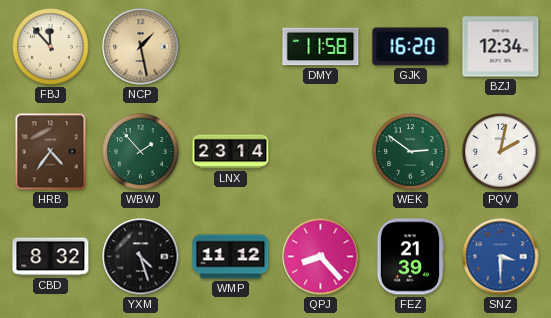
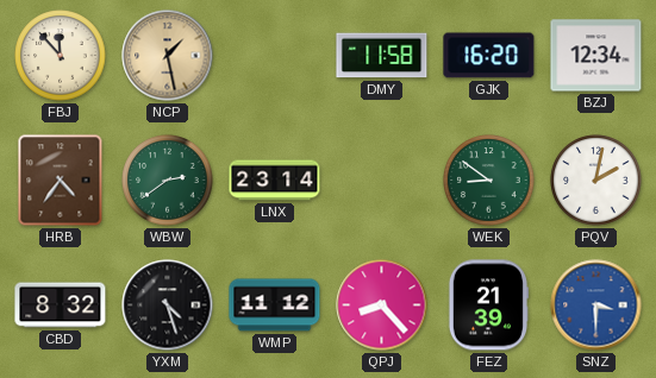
WBW: 1:53 -> 2:39
WEK: 2:51 -> 8:51
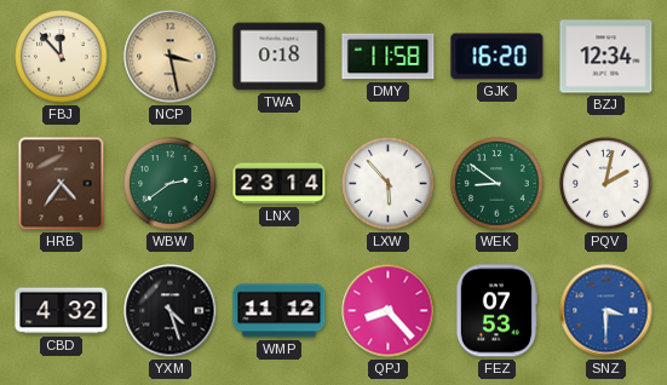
NCP: 1:28 -> 3:28
TWA: none -> 0:18
LXW: none -> 5:53
CBD: 8:32 -> 4:32
FEZ: 21:39 -> 07:53
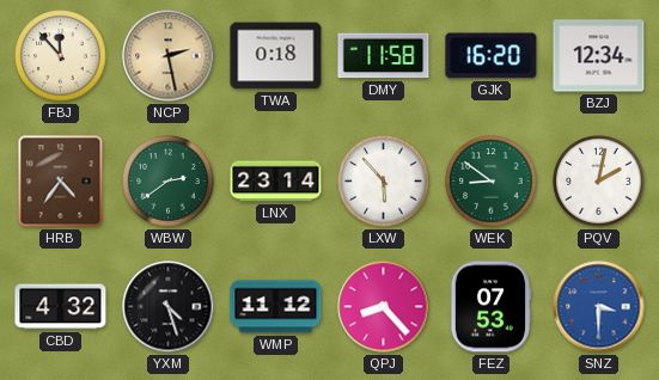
NCP: 3:28 -> 2:28
